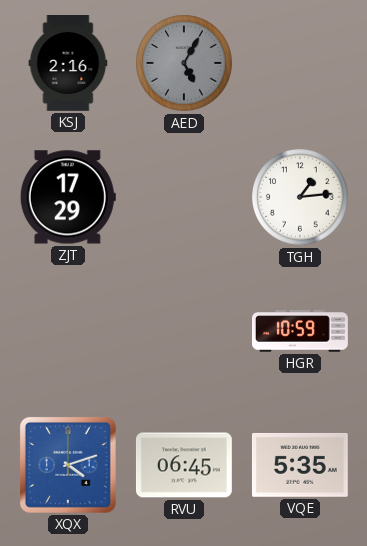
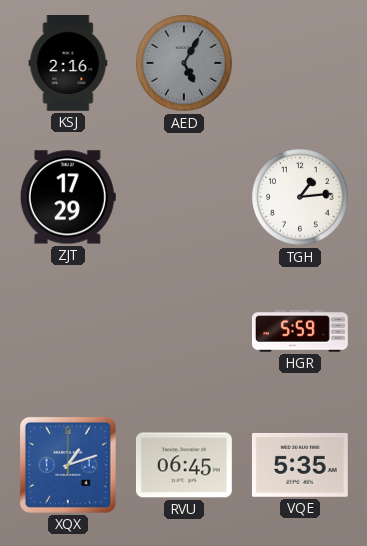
HGR: 10:59 -> 5:59
XQX: 4:12 -> 1:12
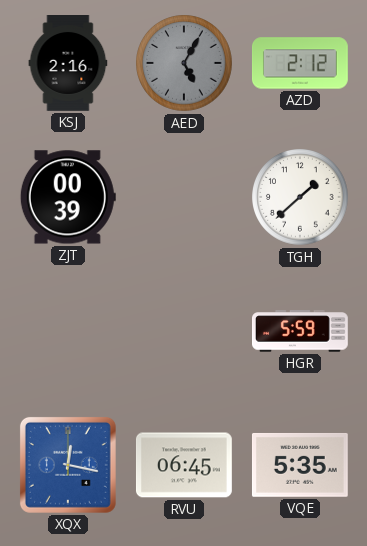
AZD: none -> 2:12
ZJT: 17:29 -> 00:39
TGH: 1:14 -> 1:38
XQX: 1:12 -> 12:17
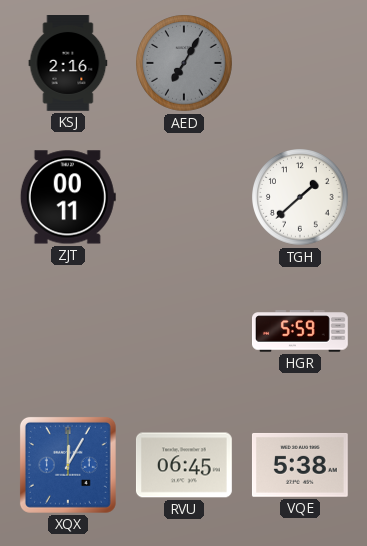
AED: 5:05 -> 7:05
AZD: 2:12 -> none
ZJT: 00:39 -> 00:11
XQX: 12:17 -> 12:05
VQE: 5:35 -> 5:38
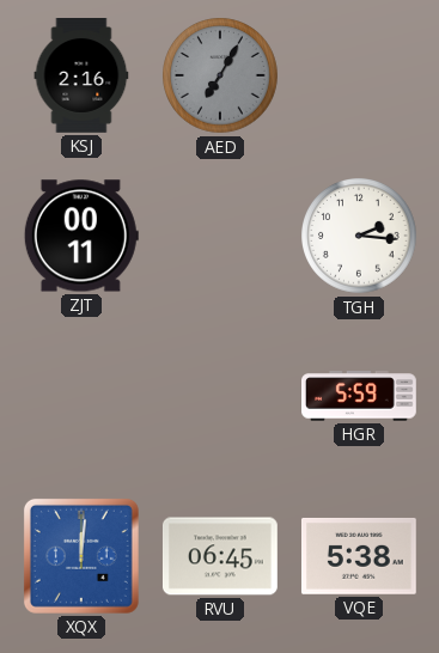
TGH: 1:38 -> 2:16
XQX: 12:05 -> 12:01
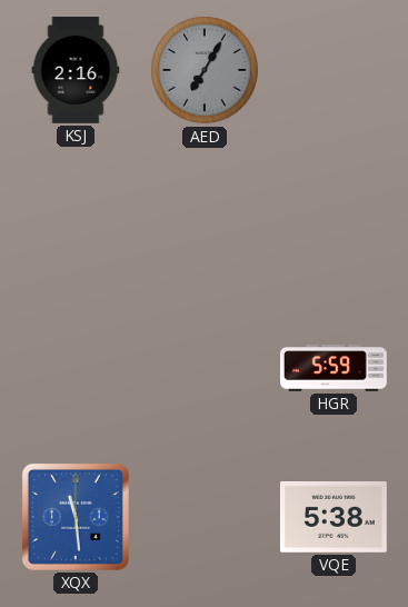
ZJT: 00:11 -> none
TGH: 2:16 -> none
XQX: 12:01 -> 11:29
RVU: 06:45 -> none
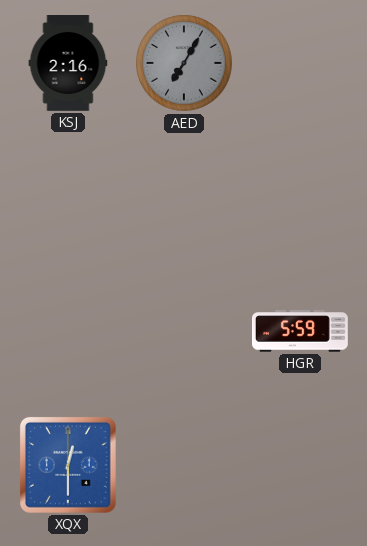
XQX: 11:29 -> 12:30
VQE: 5:38 -> none
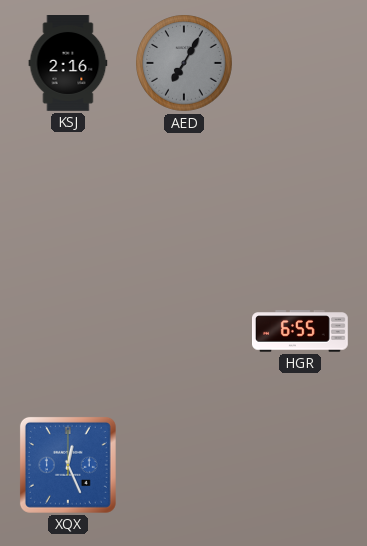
HGR: 5:59 -> 6:55
XQX: 12:30 -> 12:26
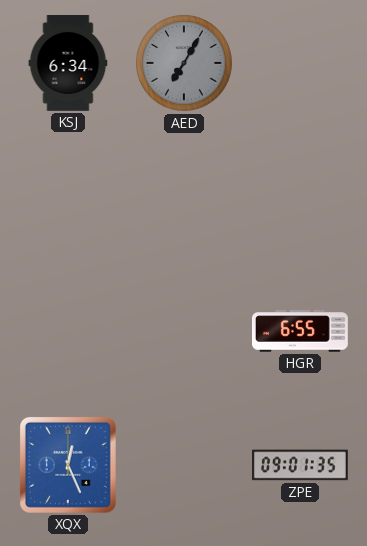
KSJ: 2:16 -> 6:34
ZPE: none -> 09:01
